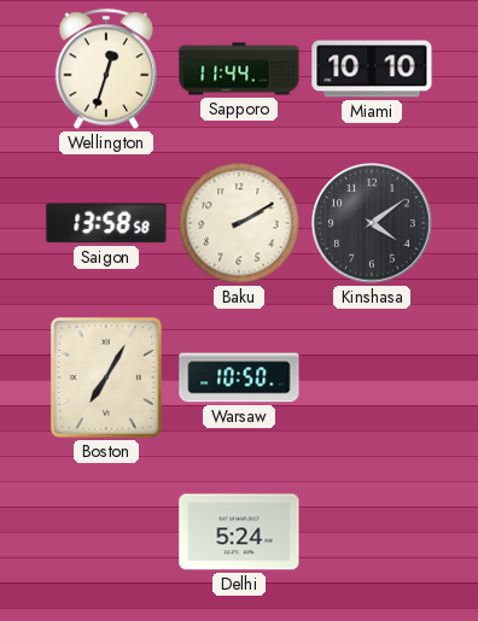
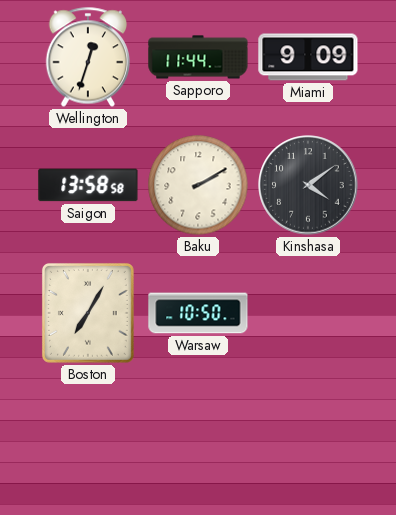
Miami: 10:10 -> 9:09
Delhi: 5:24 -> none
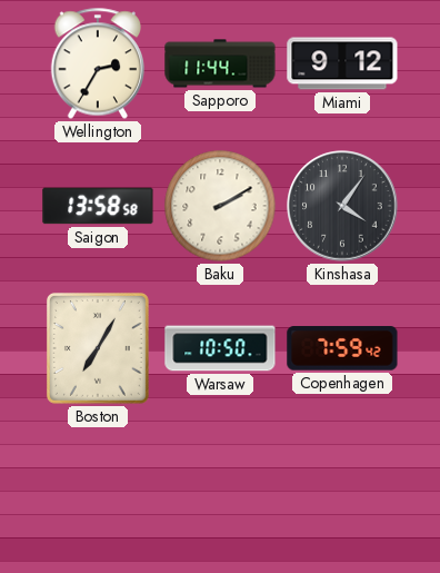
Wellington: 12:33 -> 2:35
Miami: 9:09 -> 9:12
Kinshasa: 4:09 -> 4:06
Copenhagen: none -> 7:59
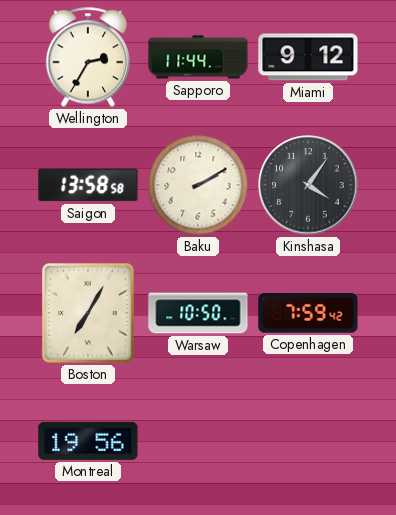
Montreal: none -> 19:56
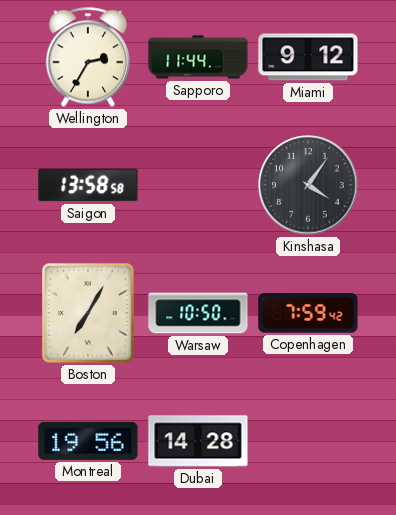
Baku: 2:10 -> none
Dubai: none -> 14:28
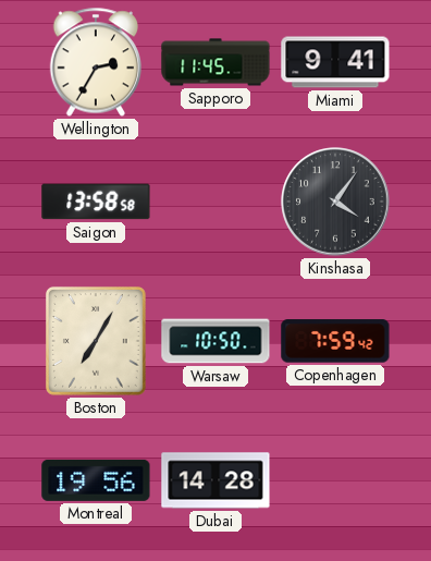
Sapporo: 11:44 -> 11:45
Miami: 9:12 -> 9:41
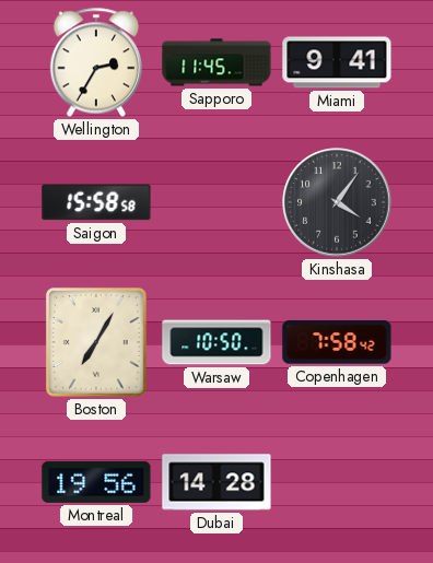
Saigon: 13:58 -> 15:58
Copenhagen: 7:59 -> 7:58
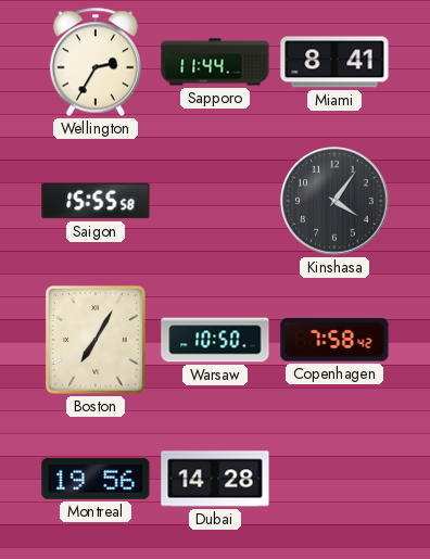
Sapporo: 11:45 -> 11:44
Miami: 9:41 -> 8:41
Saigon: 15:58 -> 15:55
